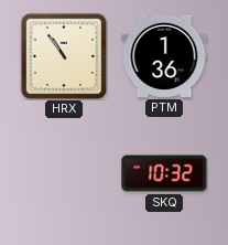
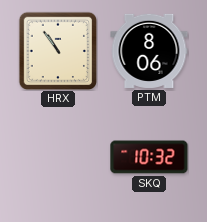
PTM: 1:36 -> 8:06
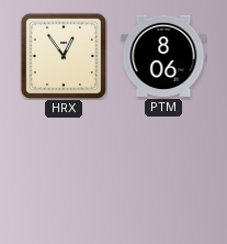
HRX: 10:54 -> 12:54
SKQ: 10:32 -> none
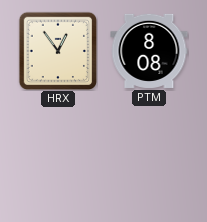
PTM: 8:06 -> 8:08
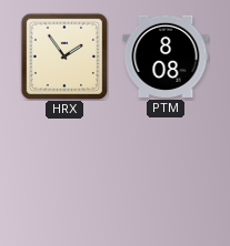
HRX: 12:54 -> 1:54
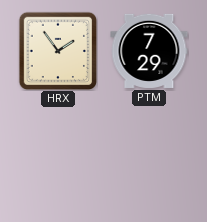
PTM: 8:08 -> 7:29
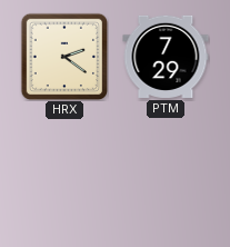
HRX: 1:54 -> 2:21
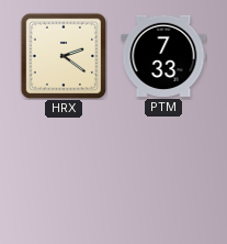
PTM: 7:29 -> 7:33
